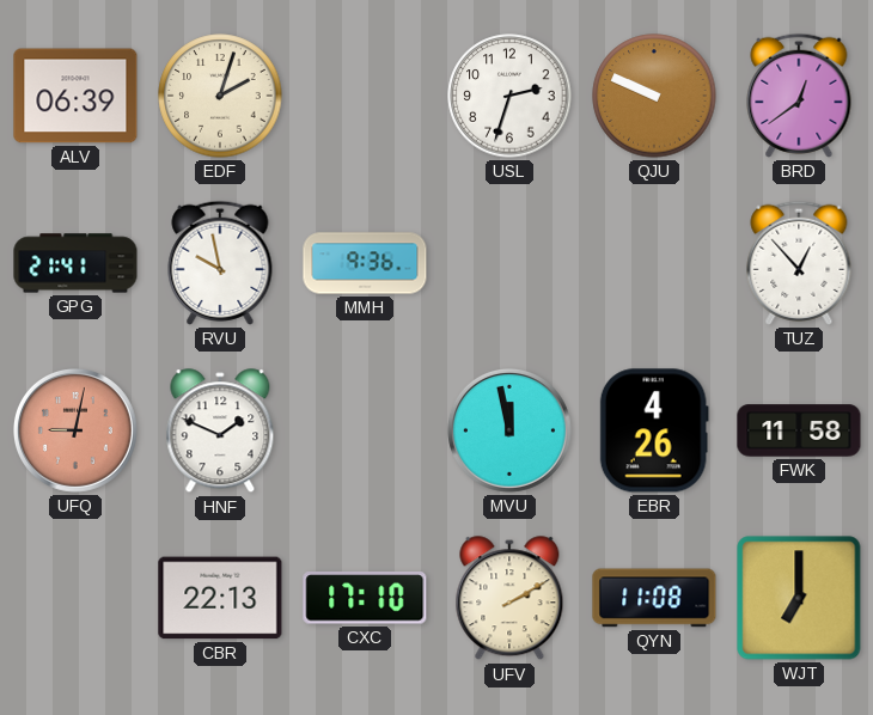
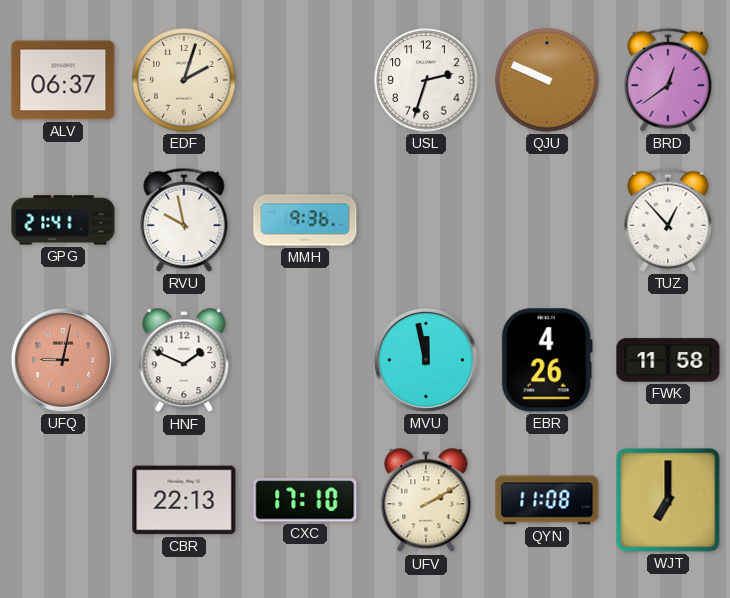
ALV: 06:39 -> 06:37
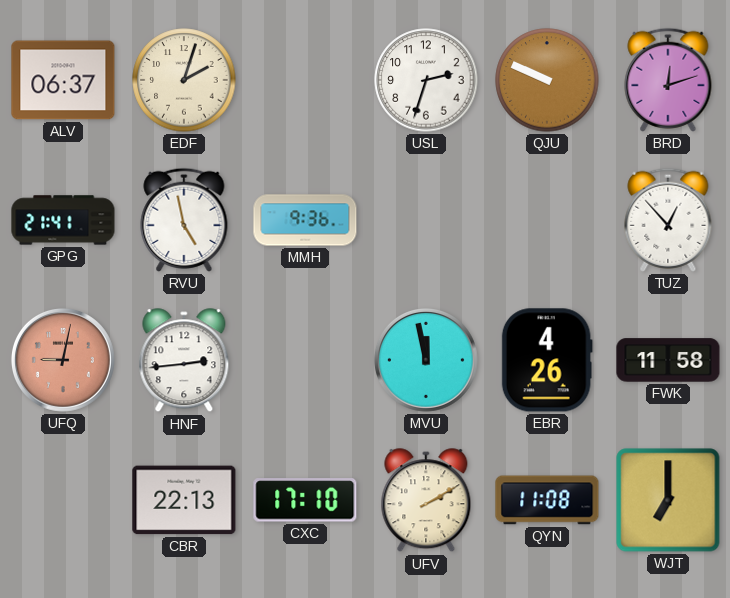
BRD: 12:39 -> 12:12
RVU: 9:58 -> 4:58
HNF: 1:49 -> 2:44
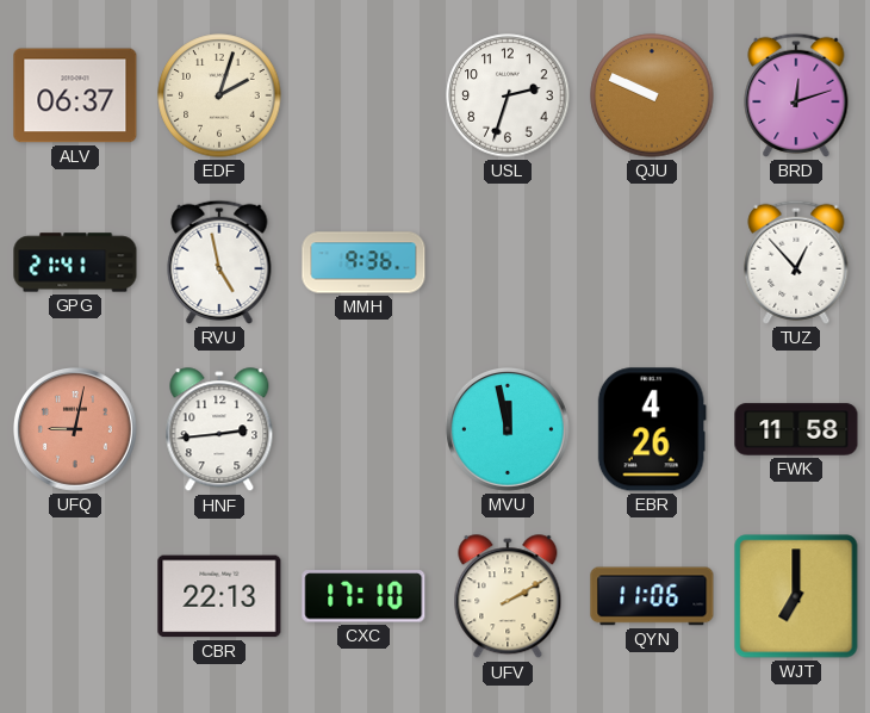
QYN: 11:08 -> 11:06
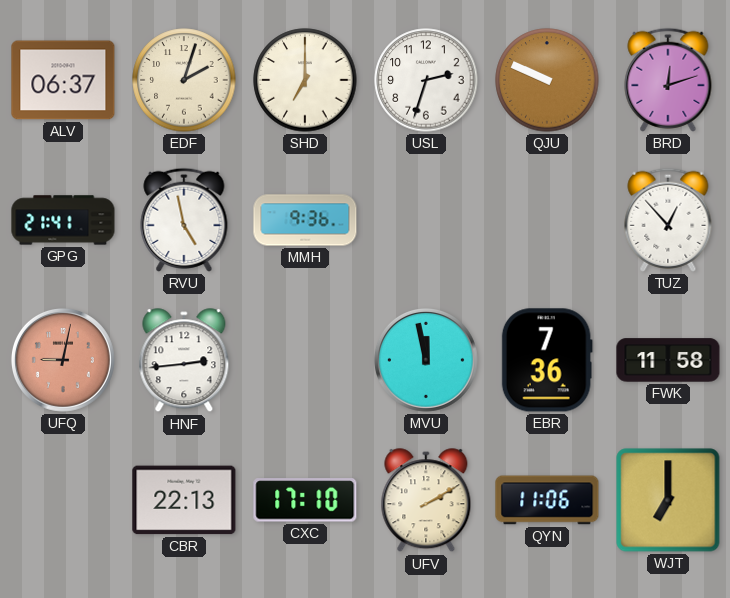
SHD: none -> 7:00
EBR: 4:26 -> 7:36
